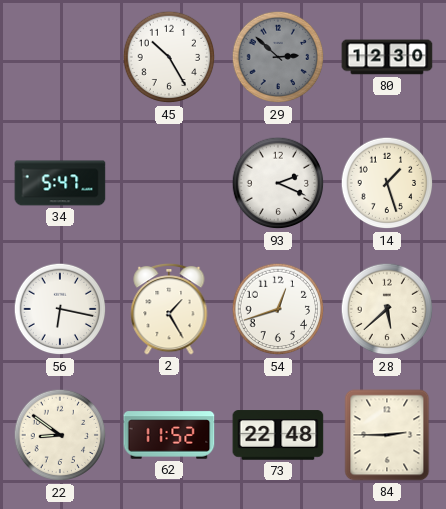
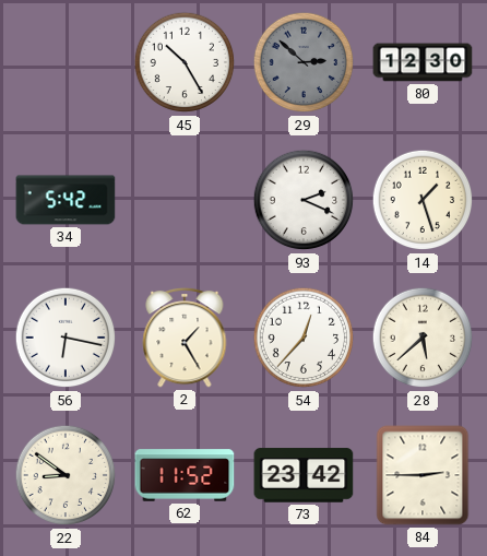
34: 5:47 -> 5:42
54: 12:42 -> 12:37
73: 22:48 -> 23:42
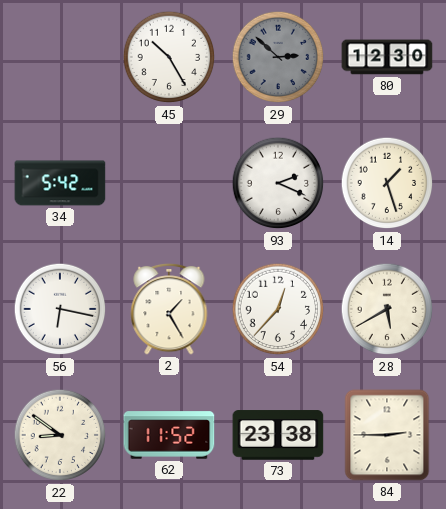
28: 5:38 -> 5:40
73: 23:42 -> 23:38
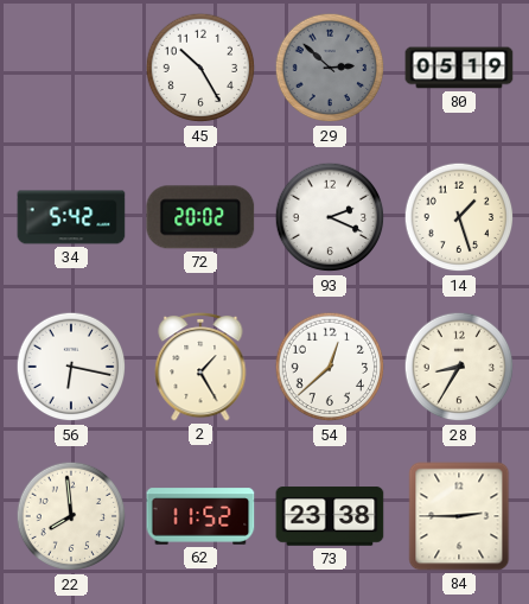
80: 12:30 -> 05:19
72: none -> 20:02
54: 12:37 -> 12:38
28: 5:40 -> 8:35
22: 8:51 -> 7:59
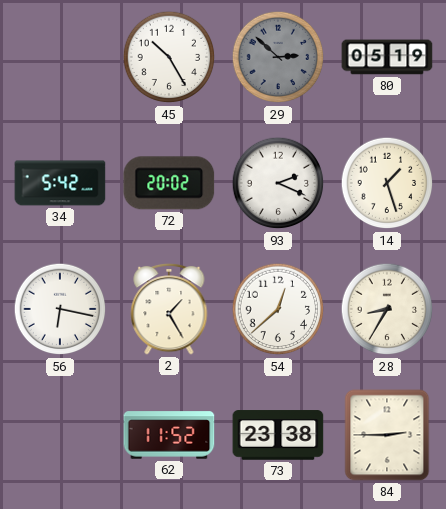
22: 7:59 -> none
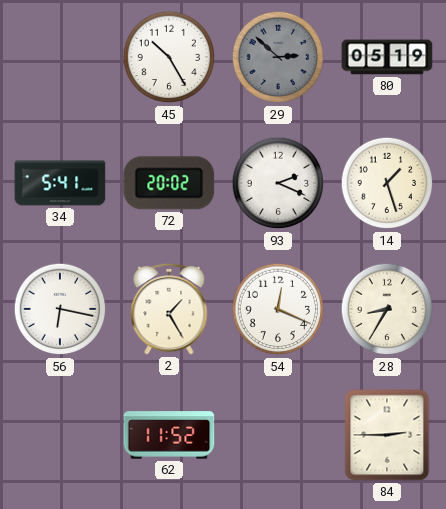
34: 5:42 -> 5:41
54: 12:38 -> 12:19
73: 23:38 -> none
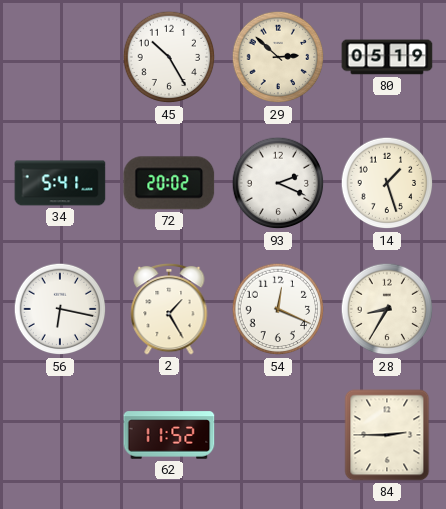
29 dial: grey -> cream
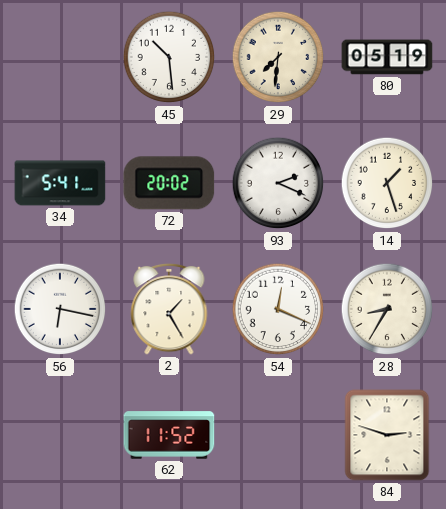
45: 10:25 -> 10:29
29: 2:52 -> 7:31
84: 2:45 -> 2:48
